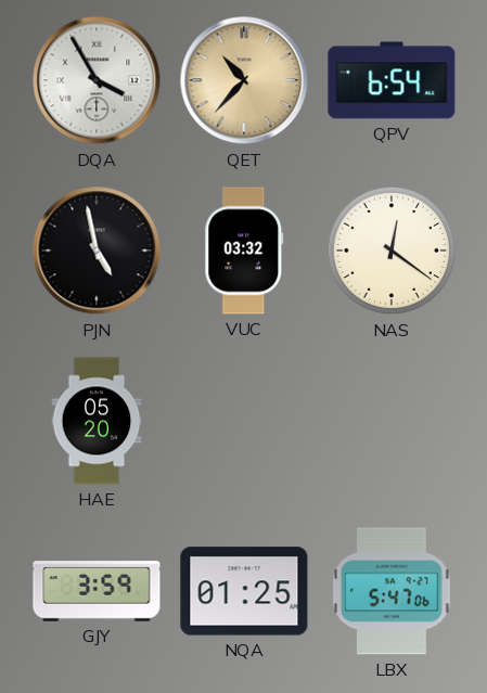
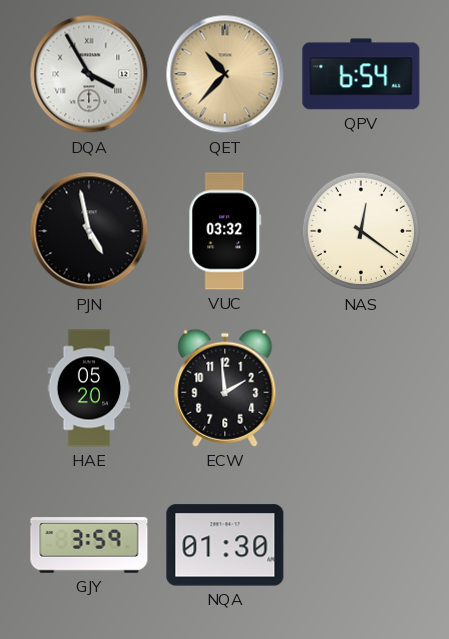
ECW: none -> 1:59
NQA: 01:25 -> 01:30
LBX: 5:47 -> none
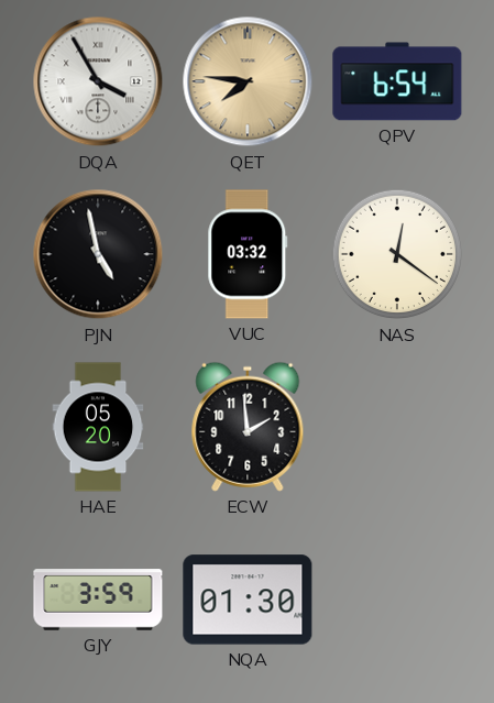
QET: 10:37 -> 7:46
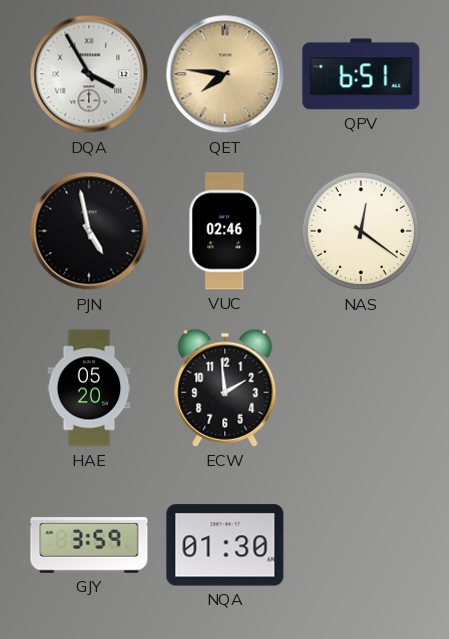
QPV: 6:54 -> 6:51
VUC: 03:32 -> 02:46
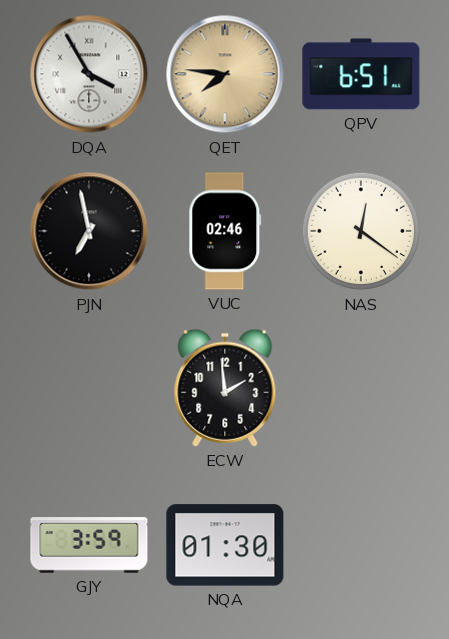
PJN: 4:58 -> 6:58
HAE: 05:20 -> none
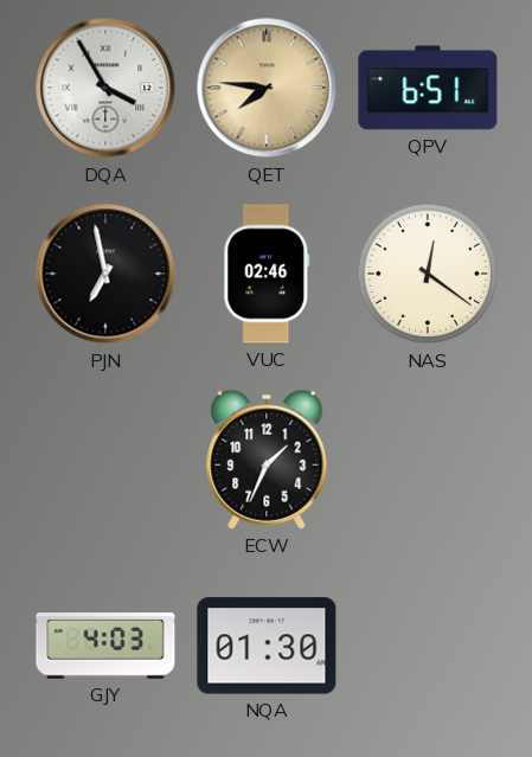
ECW: 1:59 -> 1:34
GJY: 3:59 -> 4:03
